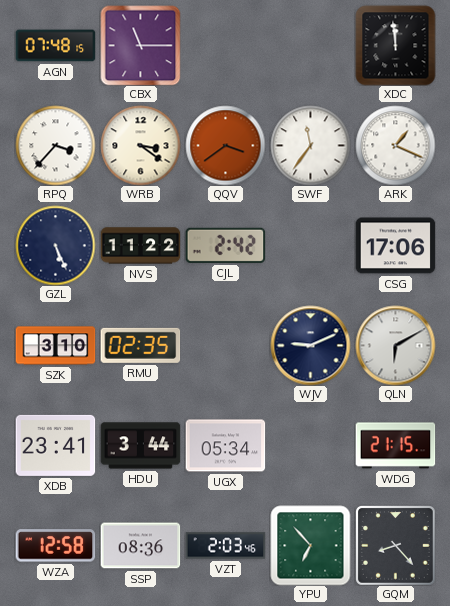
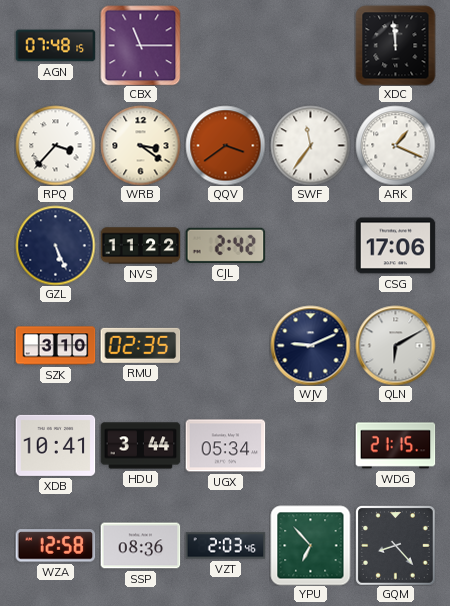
XDB: 23:41 -> 10:41
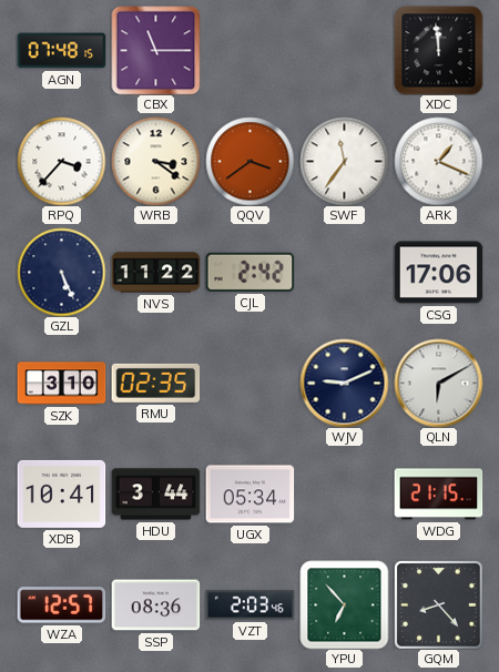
WZA: 12:58 -> 12:57
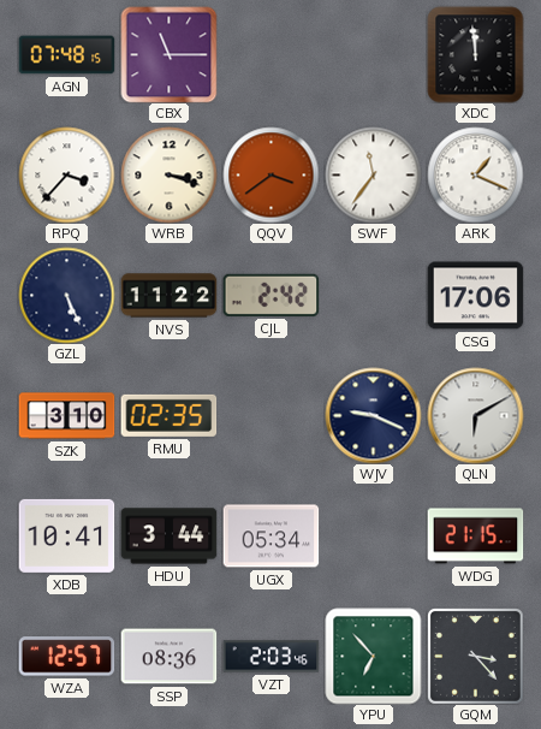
WRB: 3:21 -> 3:18
WJV: 9:11 -> 9:19
GQM: 8:23 -> 3:23
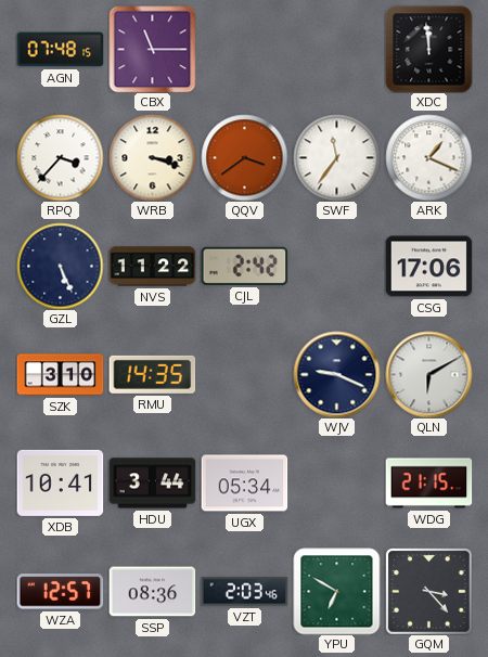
RMU: 02:35 -> 14:35
YPU: 6:53 -> 6:50
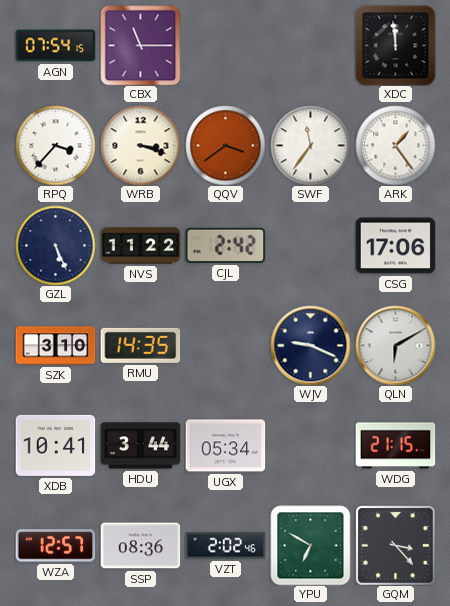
AGN: 07:48 -> 07:54
ARK: 1:19 -> 1:24
VZT: 2:03 -> 2:02
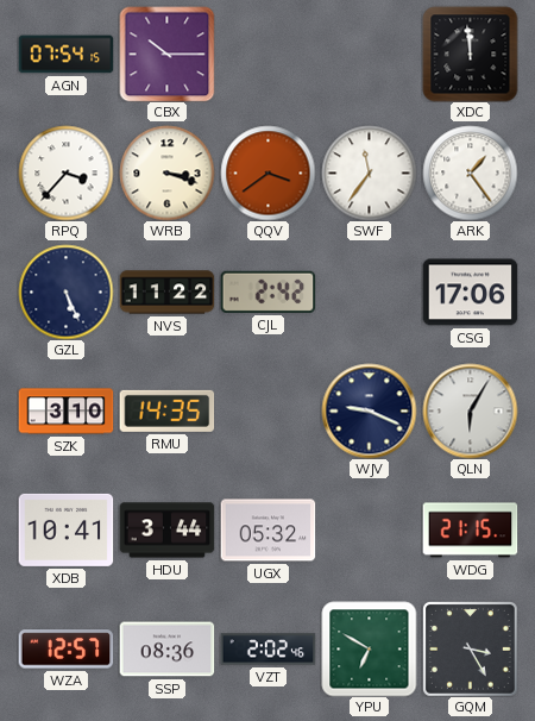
CBX: 11:15 -> 10:15
QLN: 6:10 -> 6:05
UGX: 05:34 -> 05:32
GQM: 3:23 -> 3:25
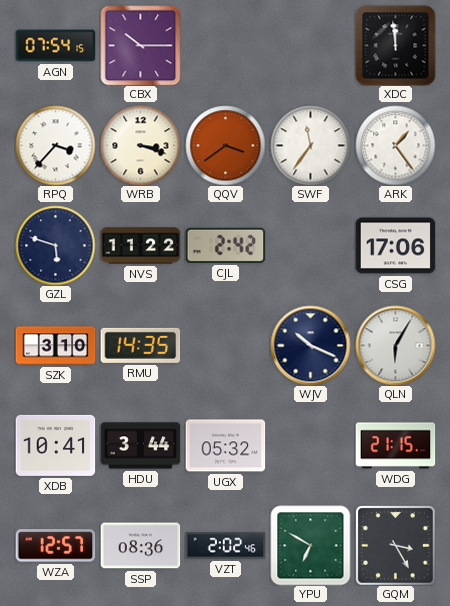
GZL: 5:26 -> 5:48
WJV: 9:19 -> 10:19
